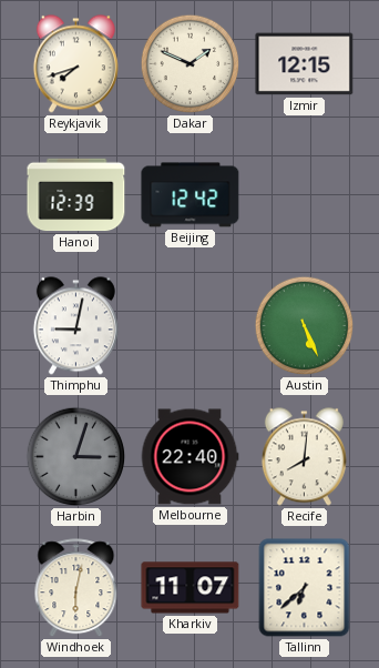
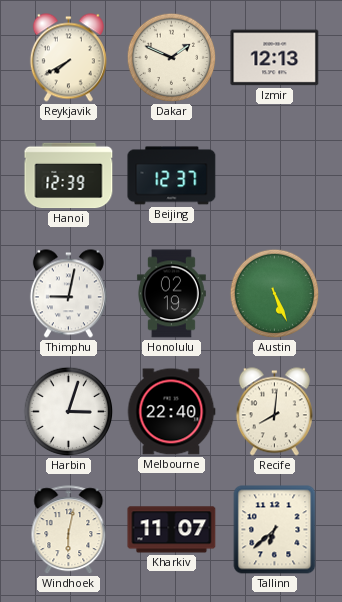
Reykjavik: 7:42 -> 7:40
Izmir: 12:15 -> 12:13
Beijing: 12:42 -> 12:37
Honolulu: none -> 02:19
Harbin dial: grey -> white
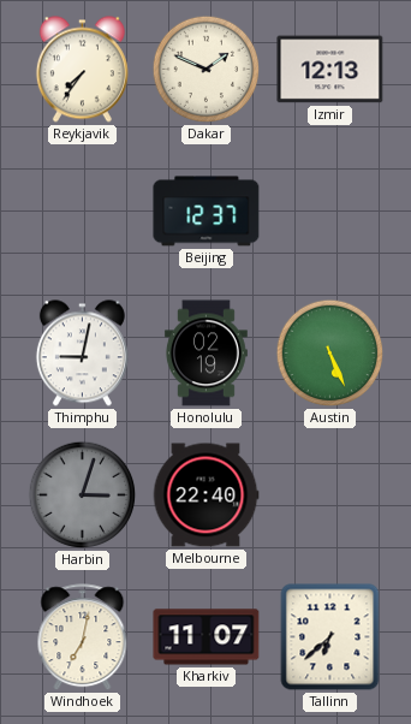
Reykjavik: 7:40 -> 7:36
Hanoi: 12:39 -> none
Harbin dial: white -> grey
Recife: 8:01 -> none
Windhoek: 6:02 -> 7:02
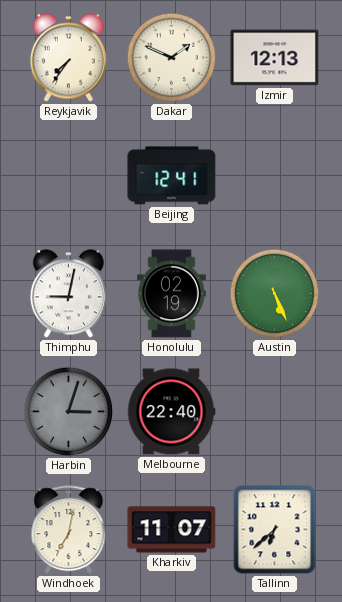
Beijing: 12:37 -> 12:41
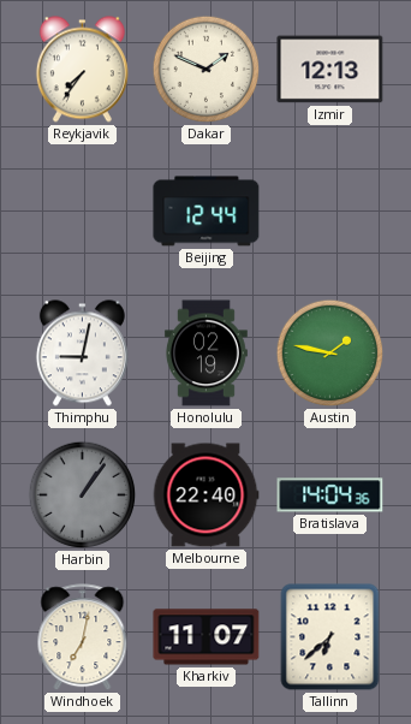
Beijing: 12:41 -> 12:44
Austin: 5:26 -> 1:47
Harbin: 3:03 -> 1:06
Bratislava: none -> 14:04
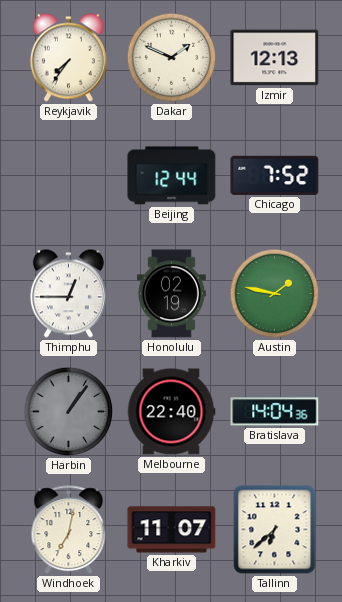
Chicago: none -> 7:52
Thimphu: 9:02 -> 12:45
